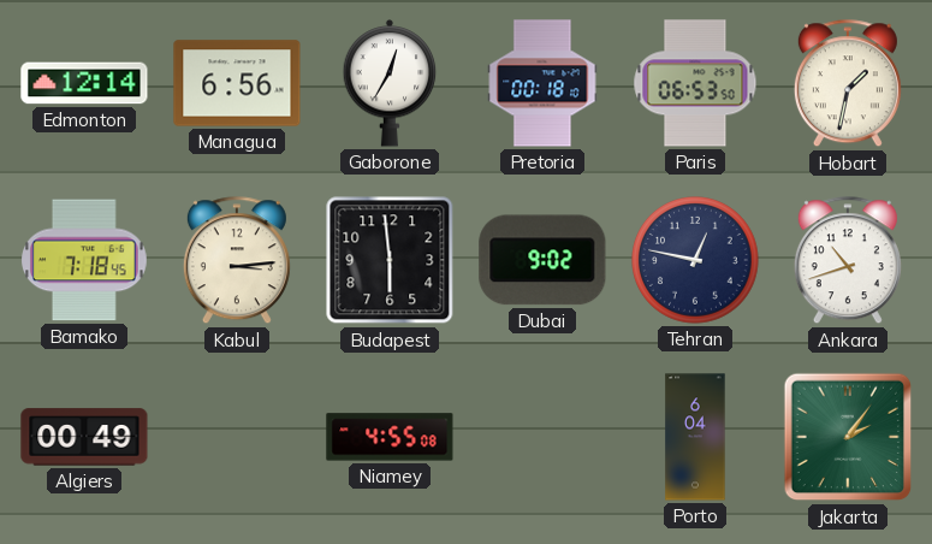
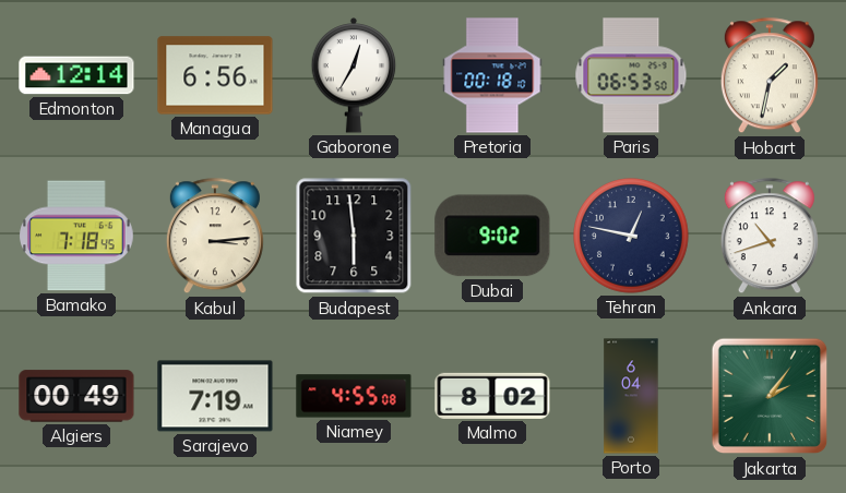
Sarajevo: none -> 7:19
Malmo: none -> 8:02
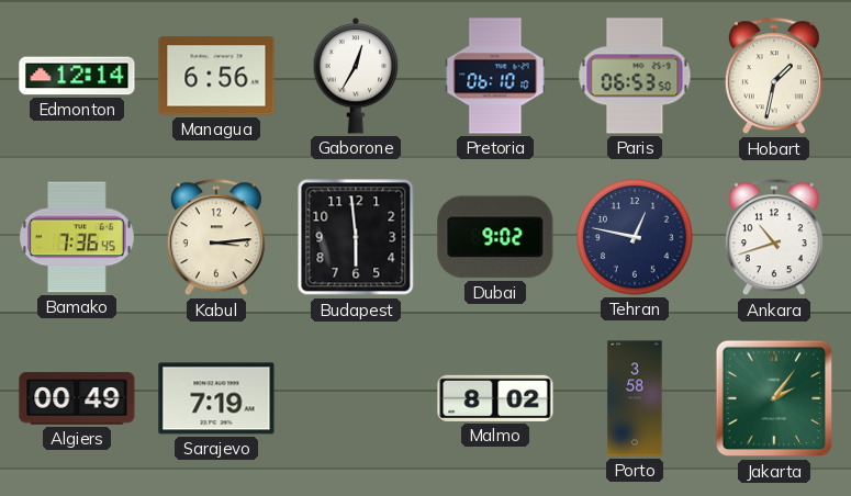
Pretoria: 00:18 -> 06:10
Bamako: 7:18 -> 7:36
Niamey: 4:55 -> none
Porto: 6:04 -> 3:58
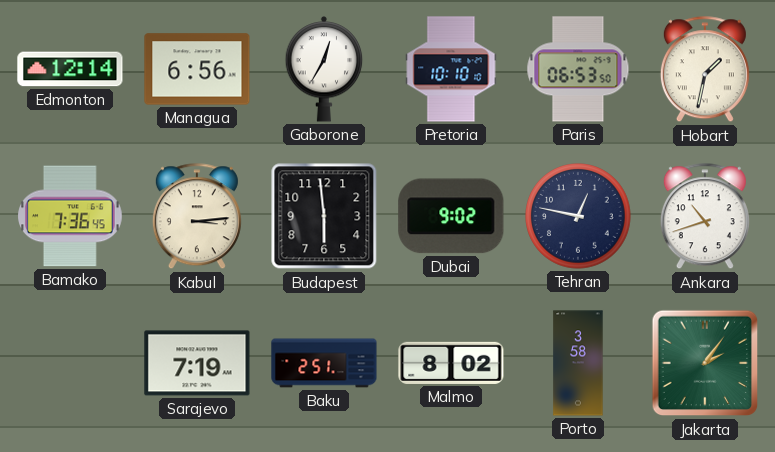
Pretoria: 06:10 -> 10:10
Algiers: 00:49 -> none
Baku: none -> 2:51
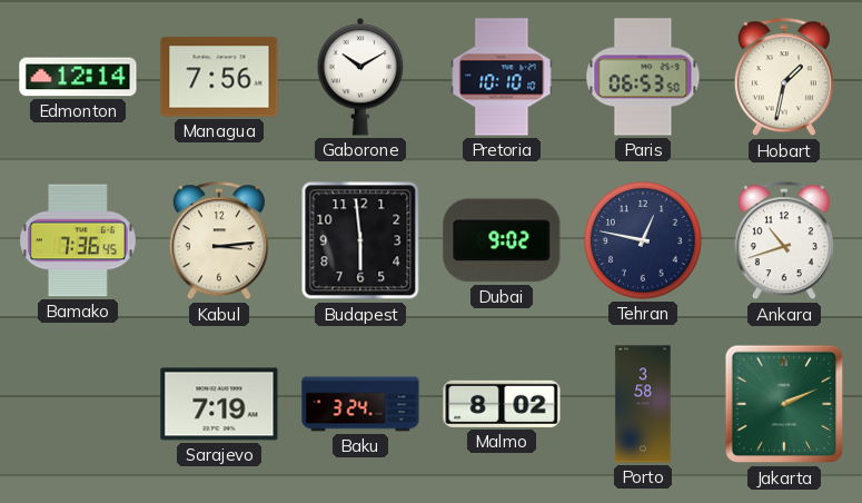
Managua: 6:56 -> 7:56
Gaborone: 12:35 -> 10:10
Baku: 2:51 -> 3:24
Jakarta: 2:06 -> 2:11
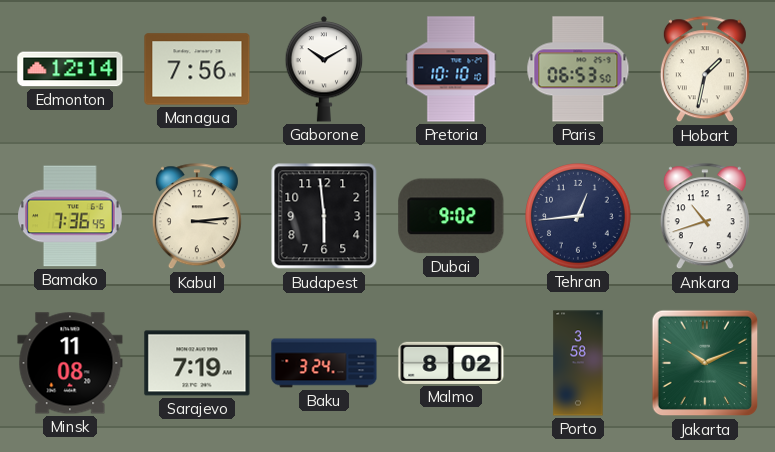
Tehran: 12:47 -> 12:44
Minsk: none -> 11:08
Jakarta: 2:11 -> 10:11
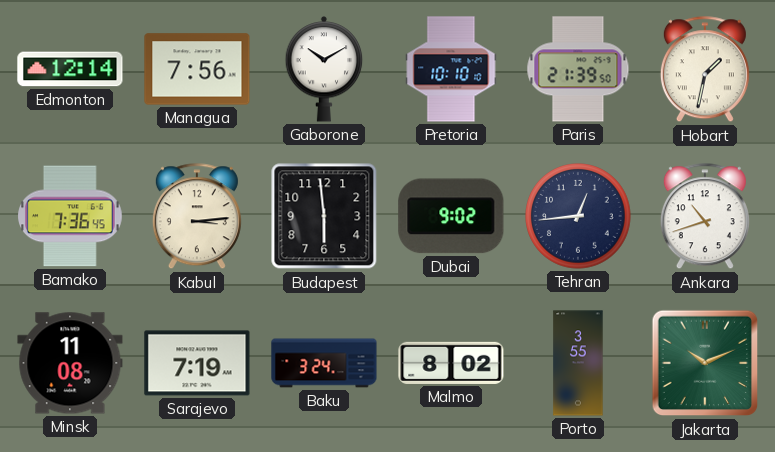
Paris: 06:53 -> 21:39
Porto: 3:58 -> 3:55
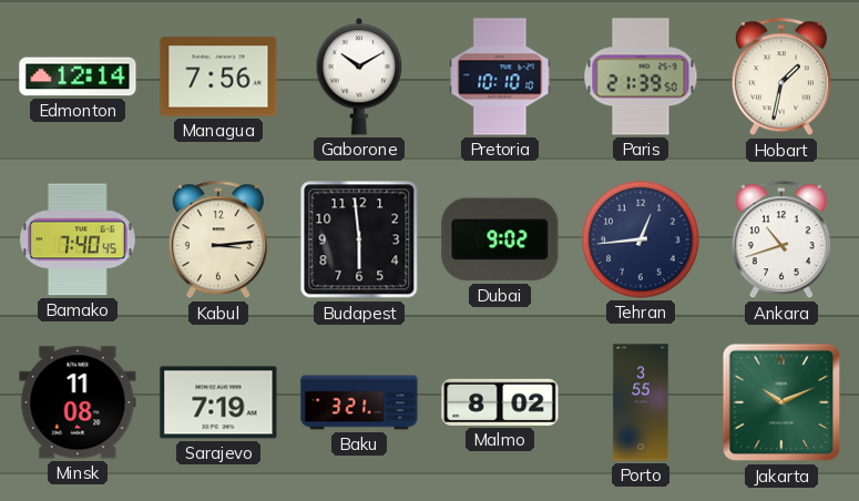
Bamako: 7:36 -> 7:40
Baku: 3:24 -> 3:21
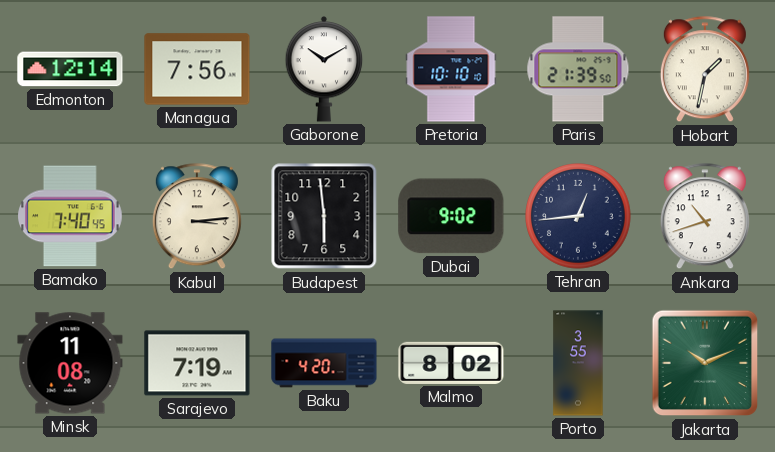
Baku: 3:21 -> 4:20
